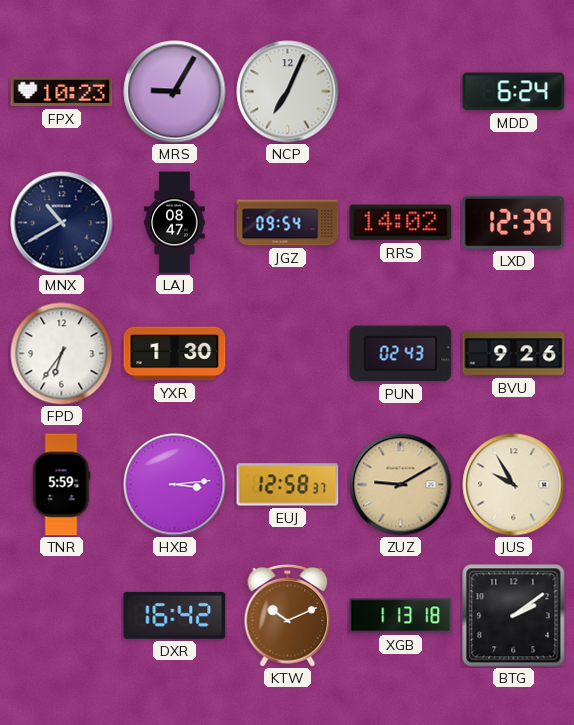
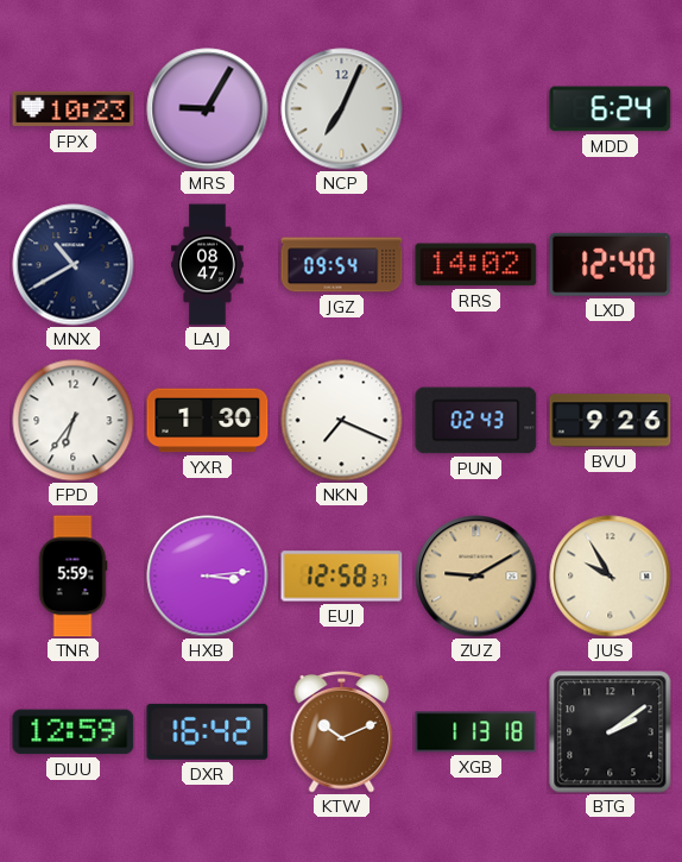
LXD: 12:39 -> 12:40
NKN: none -> 7:19
DUU: none -> 12:59
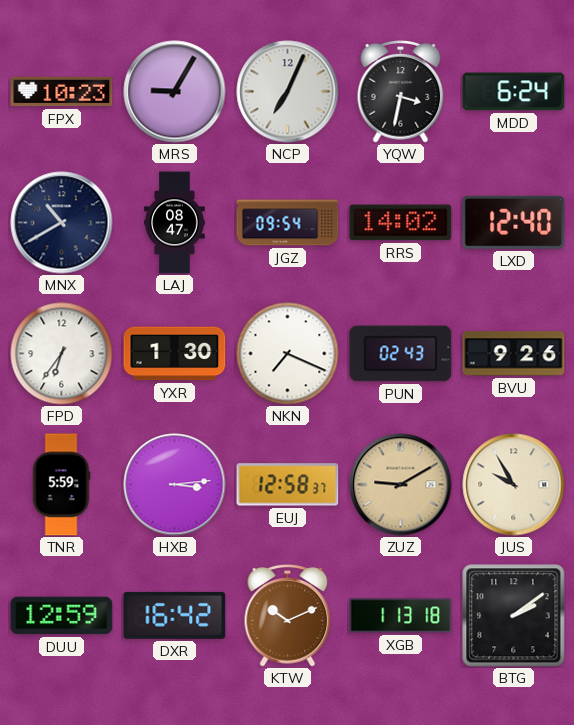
YQW: none -> 3:32
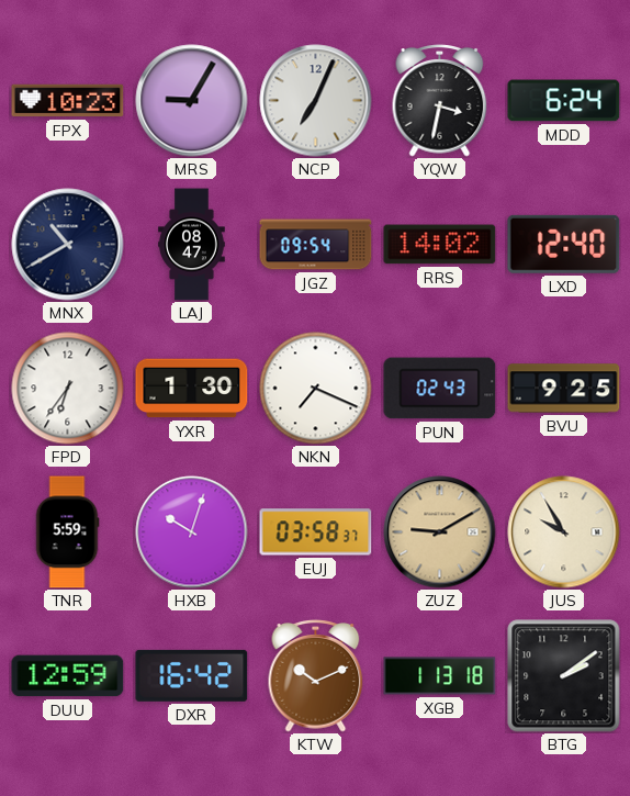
BVU: 9:26 -> 9:25
HXB: 3:14 -> 10:03
EUJ: 12:58 -> 03:58
